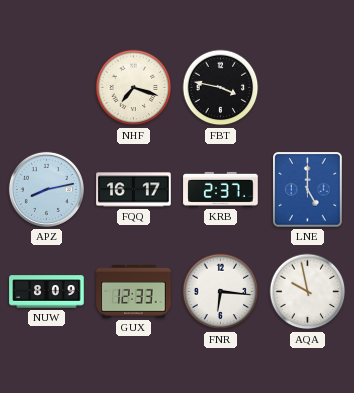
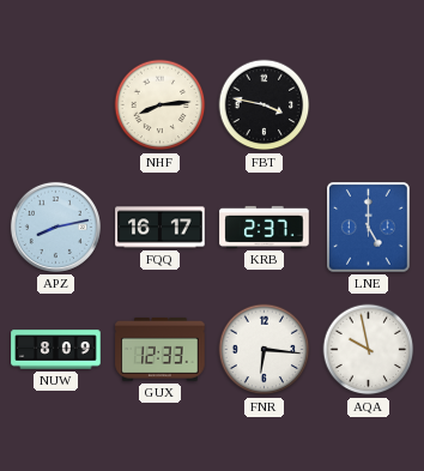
NHF: 7:18 -> 8:14
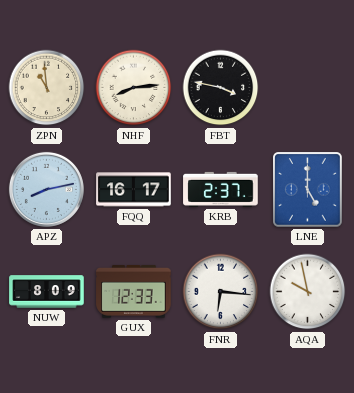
ZPN: none -> 10:59
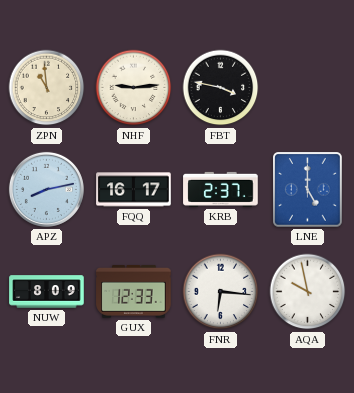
NHF: 8:14 -> 9:14
